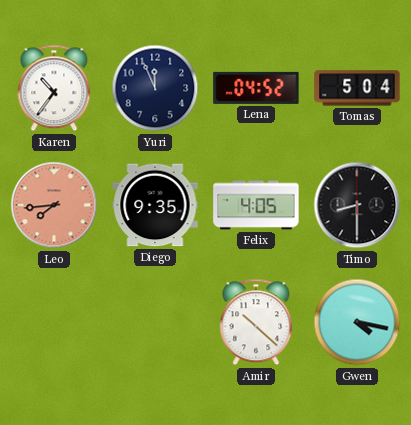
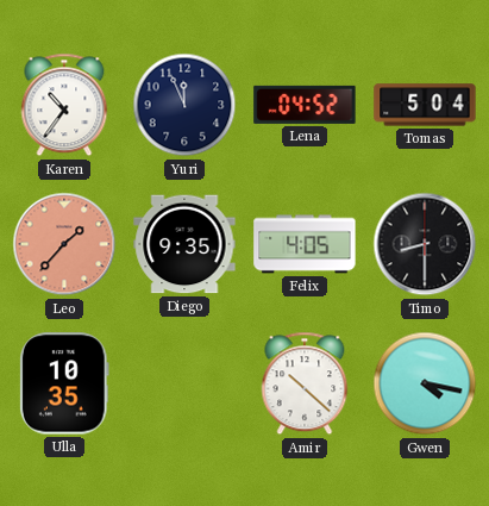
Leo: 7:44 -> 1:37
Ulla: none -> 10:35
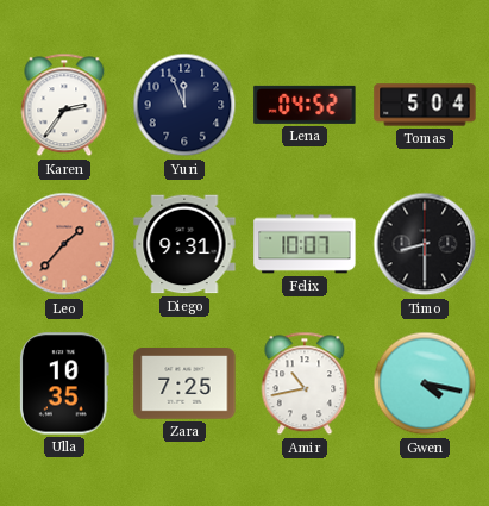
Karen: 10:36 -> 2:36
Diego: 9:35 -> 9:31
Felix: 4:05 -> 10:07
Zara: none -> 7:25
Amir: 10:22 -> 10:43
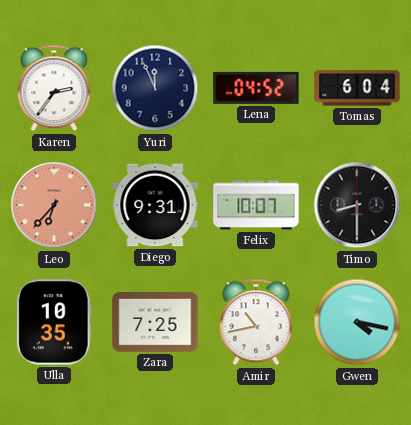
Tomas: 5:04 -> 6:04
Leo: 1:37 -> 6:37
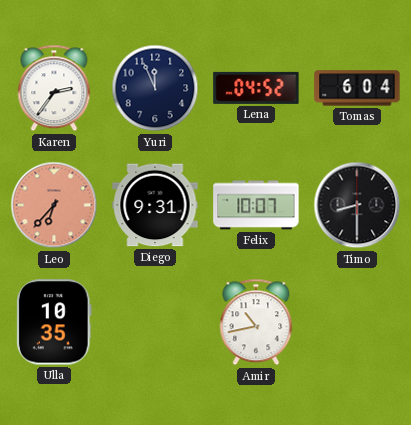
Zara: 7:25 -> none
Gwen: 4:17 -> none
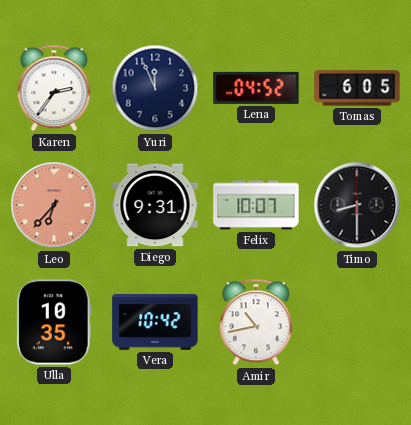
Tomas: 6:04 -> 6:05
Vera: none -> 10:42
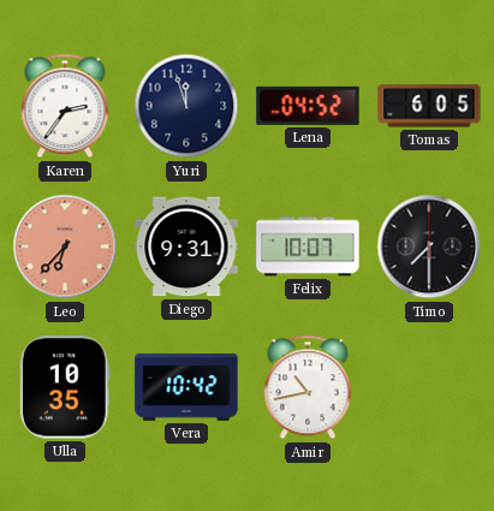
Yuri: 11:56 -> 11:57
Timo: 8:30 -> 7:30
